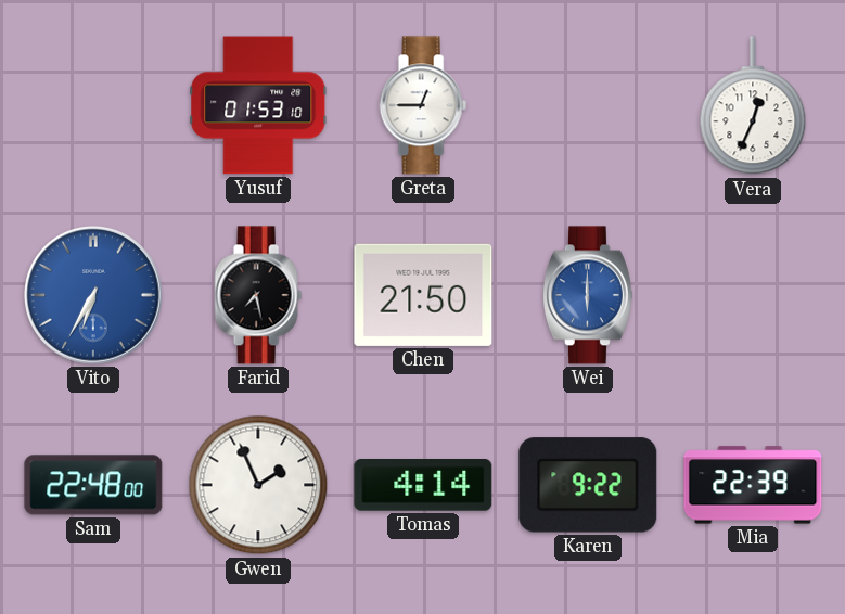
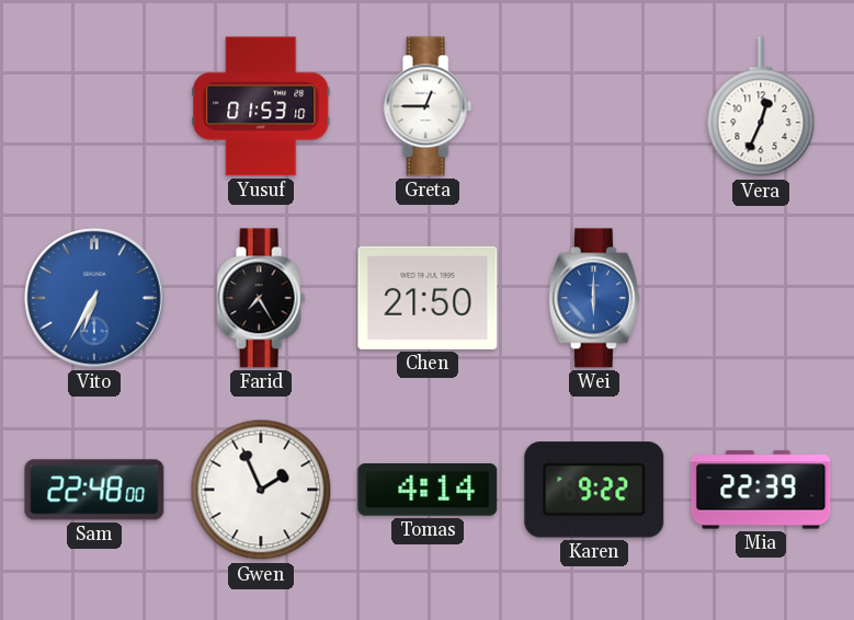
Farid: 7:28 -> 7:25
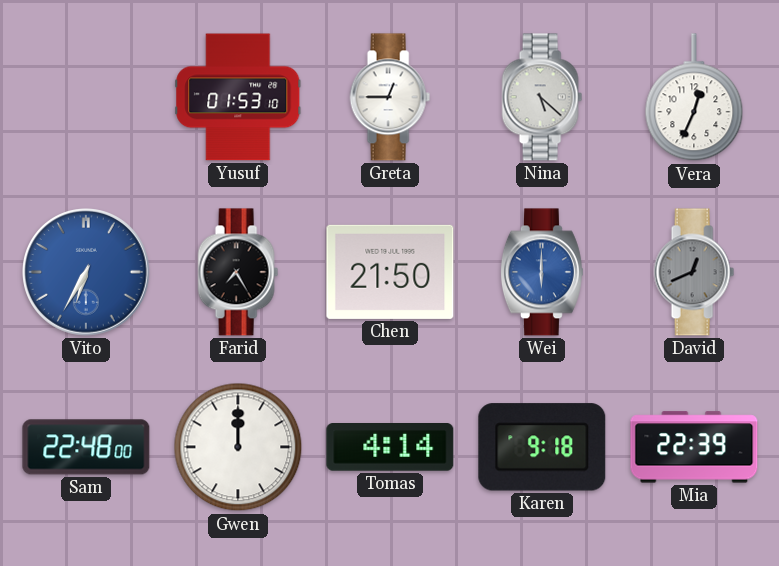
Nina: none -> 5:22
David: none -> 12:41
Gwen: 1:56 -> 12:00
Karen: 9:22 -> 9:18
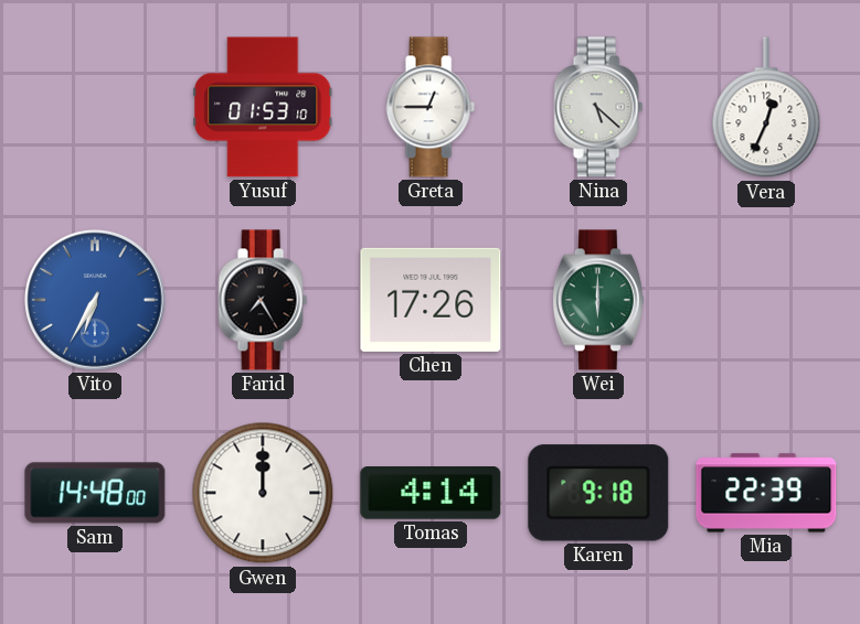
Chen: 21:50 -> 17:26
Wei dial: blue -> green
David: 12:41 -> none
Sam: 22:48 -> 14:48
